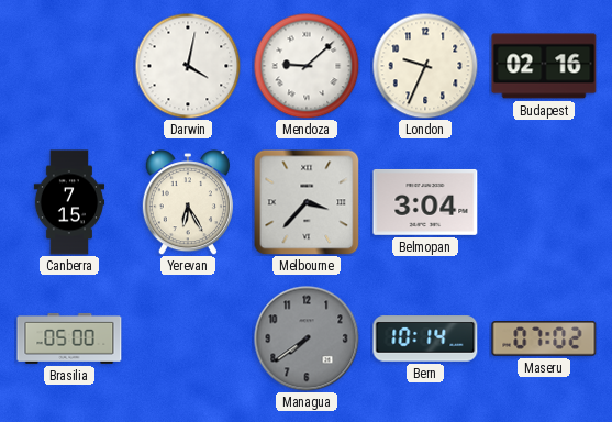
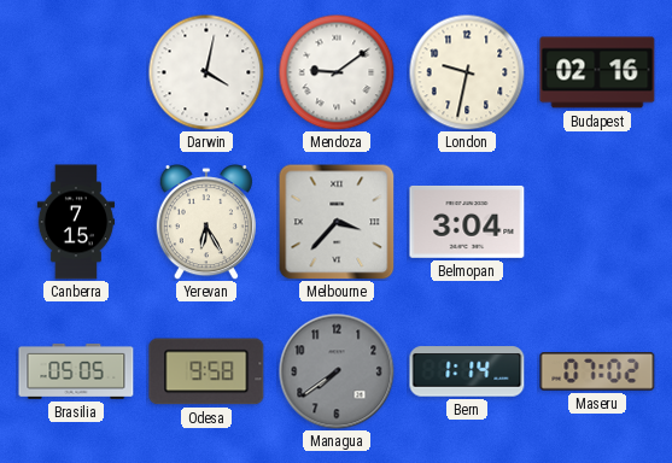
Mendoza: 9:08 -> 9:09
London: 9:34 -> 9:32
Brasilia: 05:00 -> 05:05
Odesa: none -> 9:58
Bern: 10:14 -> 1:14
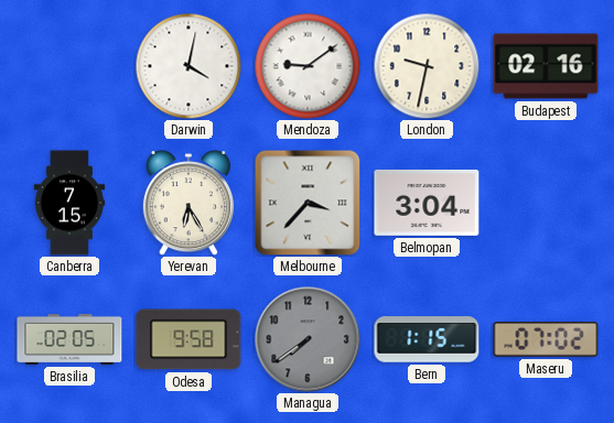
Brasilia: 05:05 -> 02:05
Bern: 1:14 -> 1:15
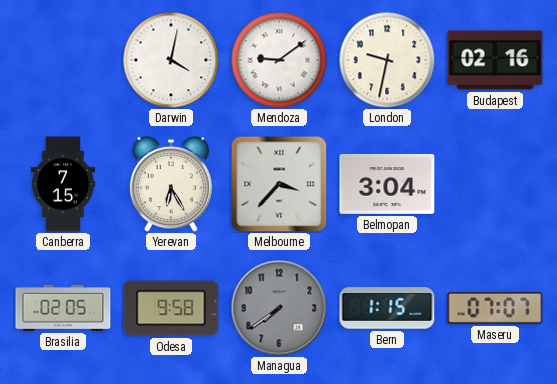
Maseru: 07:02 -> 07:07
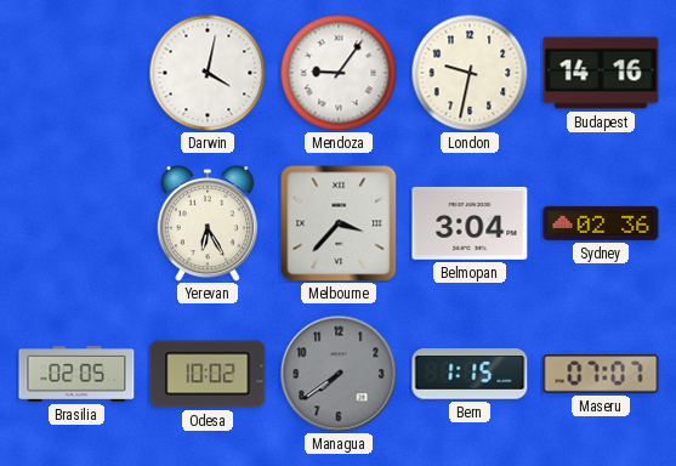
Mendoza: 9:09 -> 9:06
Budapest: 02:16 -> 14:16
Canberra: 7:15 -> none
Sydney: none -> 02:36
Odesa: 9:58 -> 10:02
